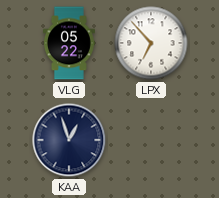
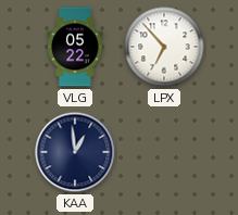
KAA: 12:57 -> 12:59
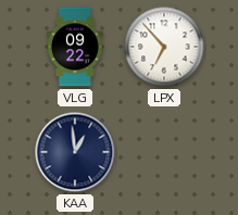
VLG: 05:22 -> 09:22
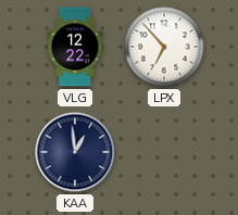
VLG: 09:22 -> 12:22
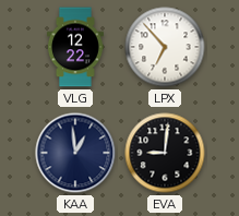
EVA: none -> 9:01
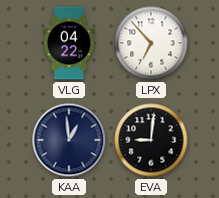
VLG: 12:22 -> 04:22
